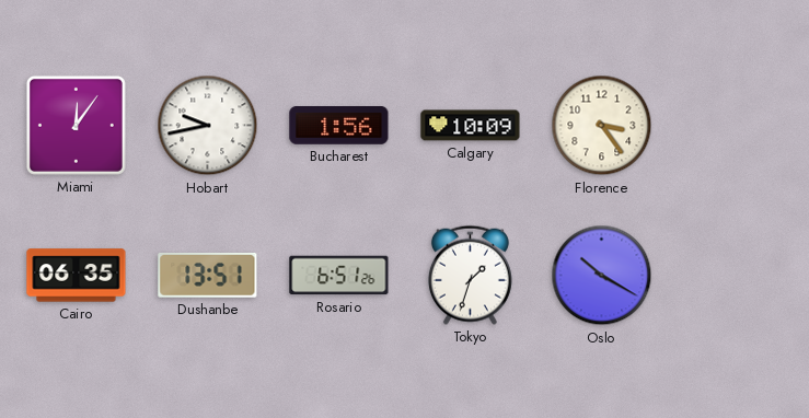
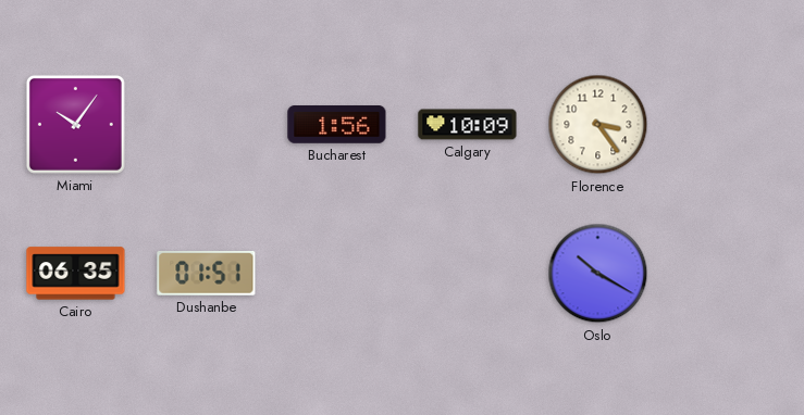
Miami: 12:06 -> 10:06
Hobart: 9:43 -> none
Dushanbe: 13:51 -> 01:51
Rosario: 6:51 -> none
Tokyo: 1:33 -> none
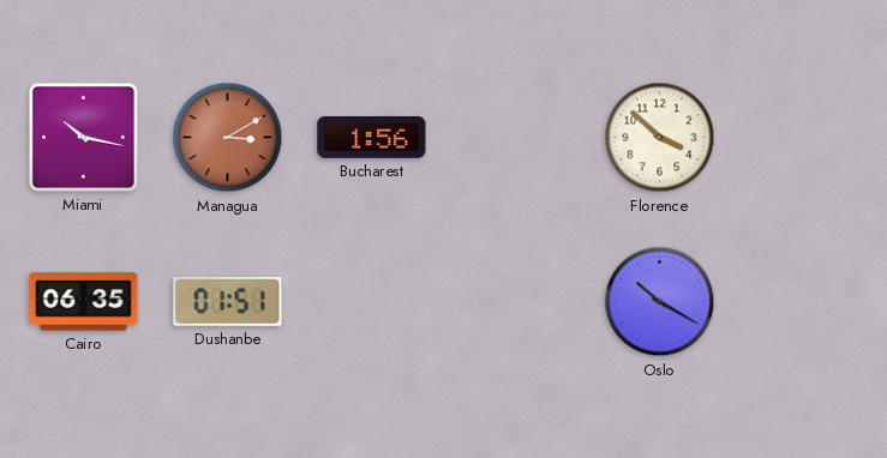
Miami: 10:06 -> 10:17
Managua: none -> 3:10
Calgary: 10:09 -> none
Florence: 3:24 -> 3:52
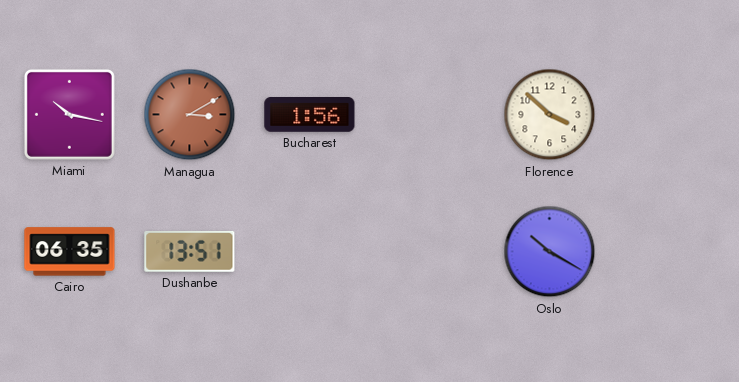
Dushanbe: 01:51 -> 13:51
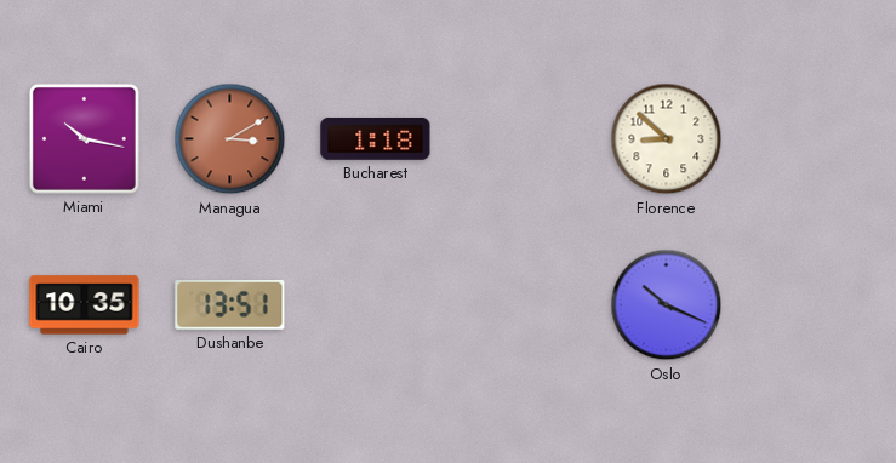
Bucharest: 1:56 -> 1:18
Florence: 3:52 -> 8:52
Cairo: 06:35 -> 10:35
Oslo: 10:20 -> 10:19
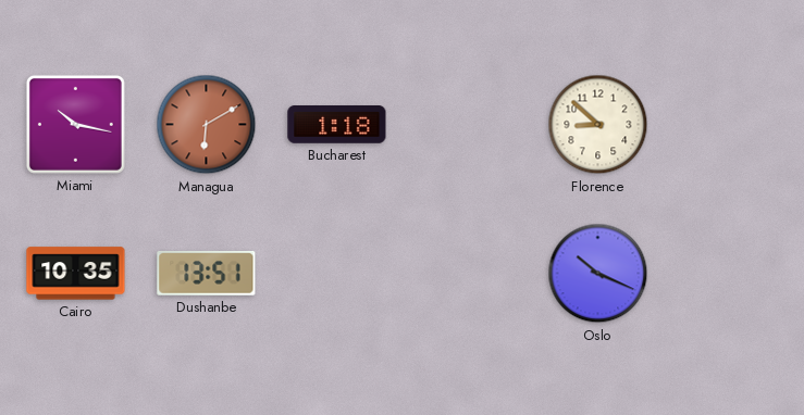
Managua: 3:10 -> 6:10
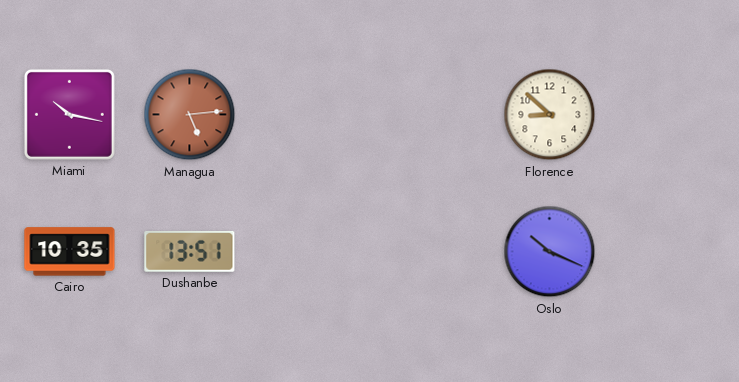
Managua: 6:10 -> 5:14
Bucharest: 1:18 -> none
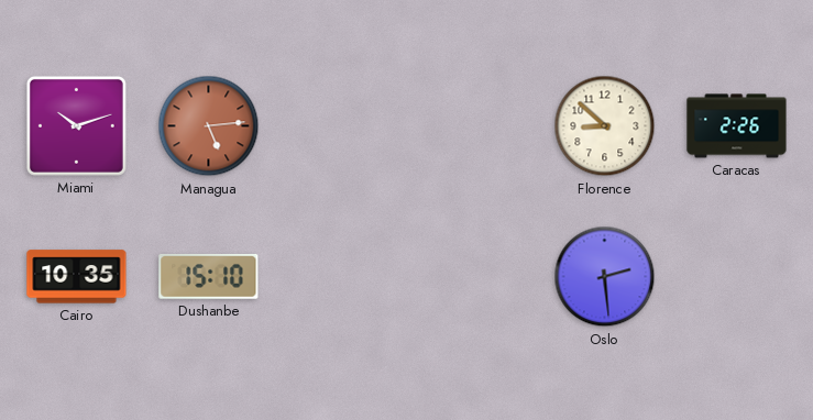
Miami: 10:17 -> 10:12
Caracas: none -> 2:26
Dushanbe: 13:51 -> 15:10
Oslo: 10:19 -> 2:29
